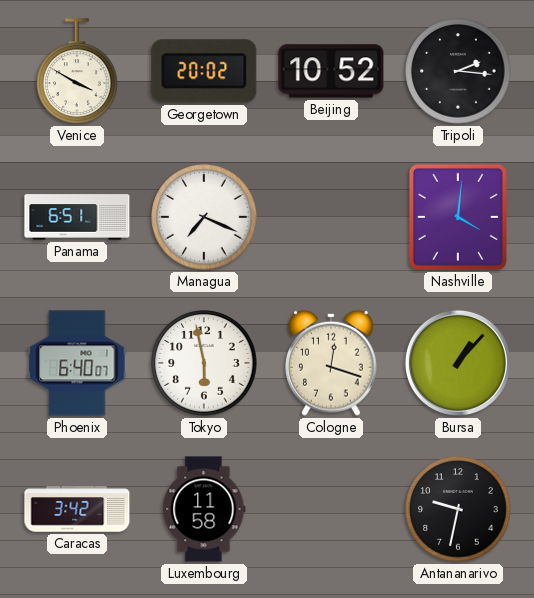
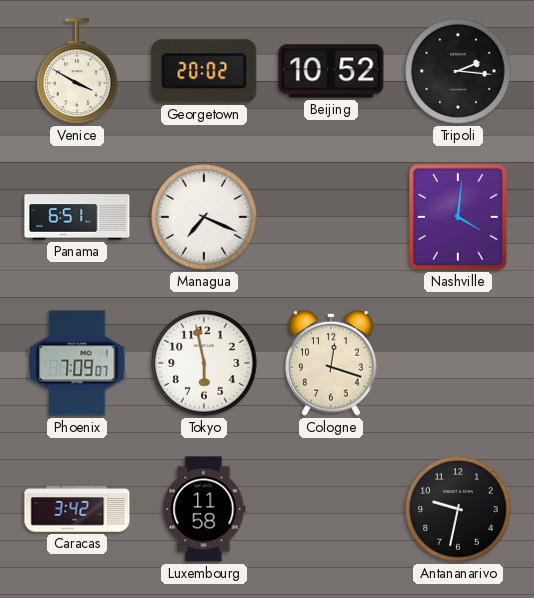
Phoenix: 6:40 -> 7:09
Bursa: 1:07 -> none
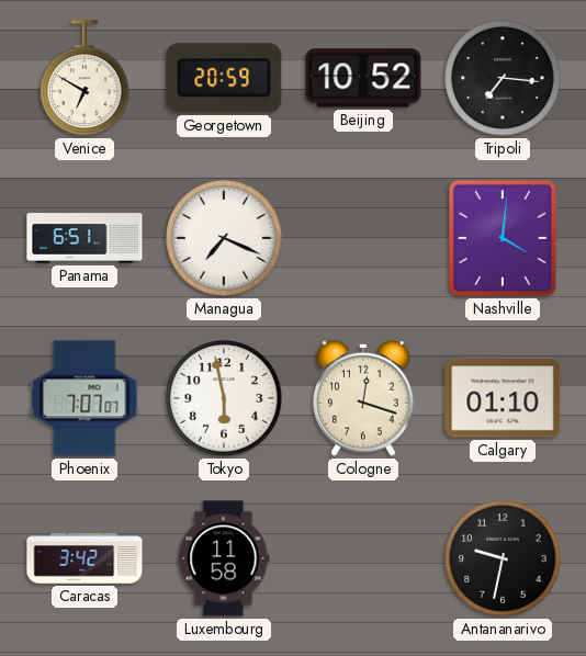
Venice: 3:50 -> 6:50
Georgetown: 20:02 -> 20:59
Tripoli: 2:16 -> 7:16
Phoenix: 7:09 -> 7:07
Calgary: none -> 01:10
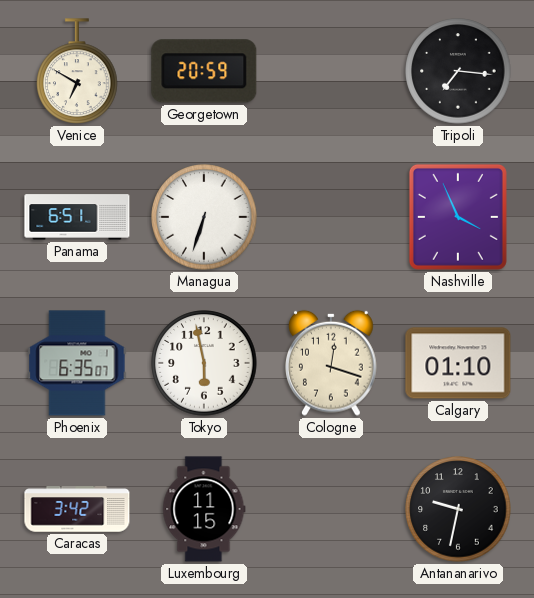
Beijing: 10:52 -> none
Managua: 7:19 -> 6:33
Nashville: 4:01 -> 3:56
Phoenix: 7:07 -> 6:35
Luxembourg: 11:58 -> 11:15
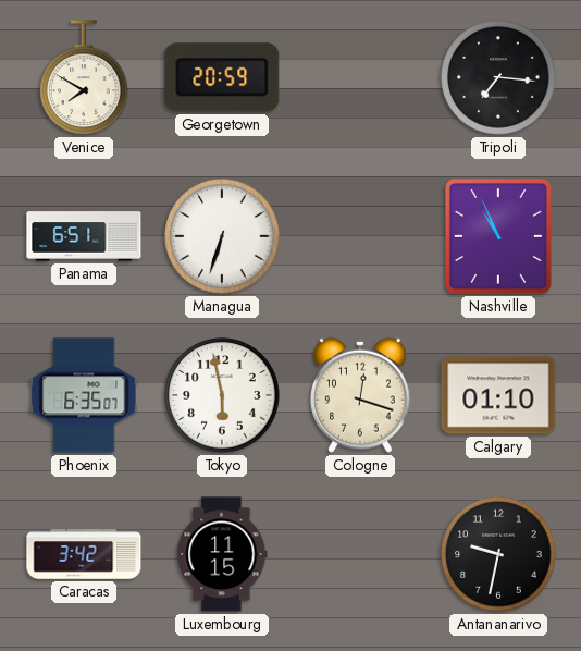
Venice: 6:50 -> 7:50
Nashville: 3:56 -> 10:56
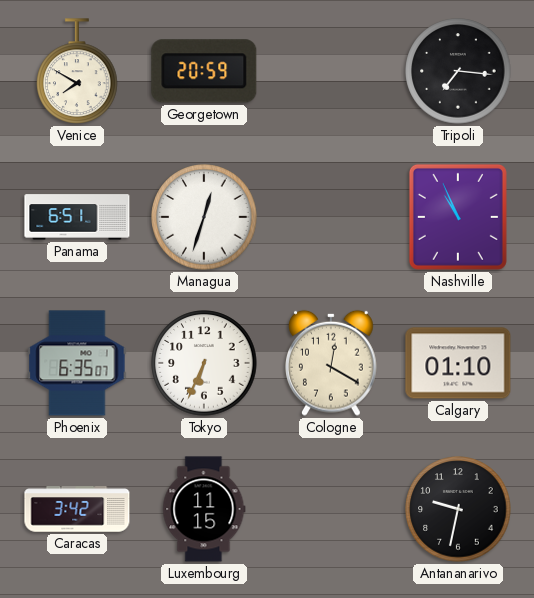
Managua: 6:33 -> 12:33
Tokyo: 5:58 -> 6:34
Cologne: 12:18 -> 12:20
